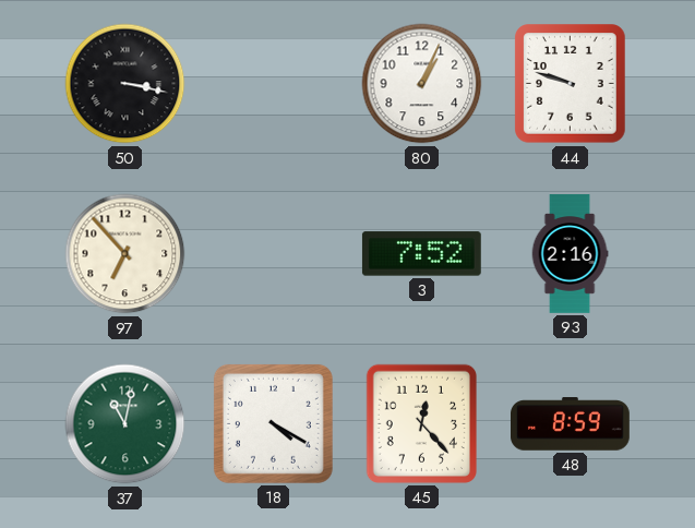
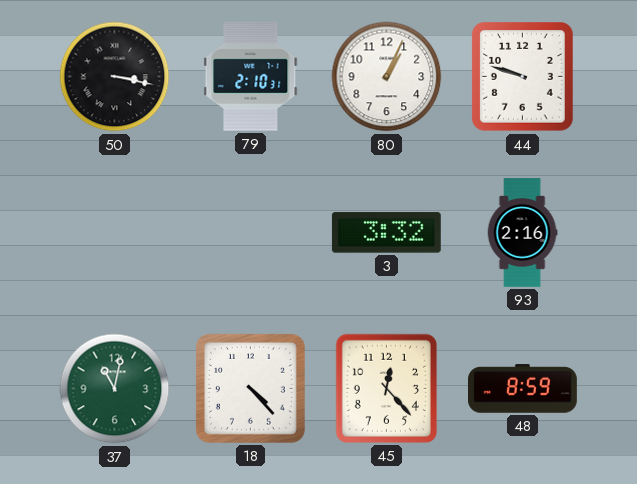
79: none -> 2:10
97: 6:53 -> none
3: 7:52 -> 3:32
18: 4:20 -> 4:23
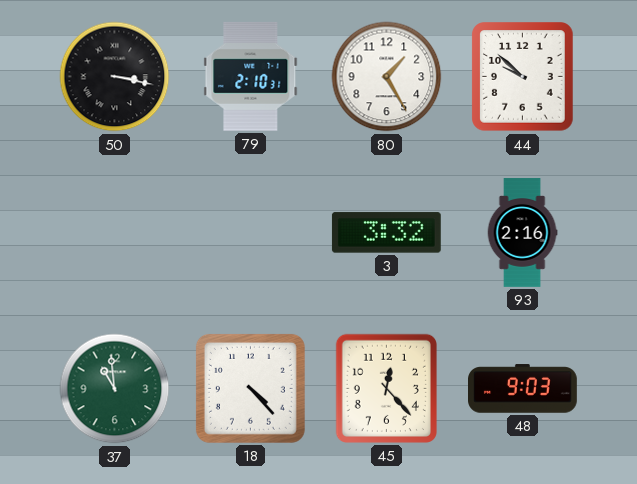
80: 1:04 -> 1:25
44: 9:48 -> 9:52
37: 11:02 -> 10:59
48: 8:59 -> 9:03
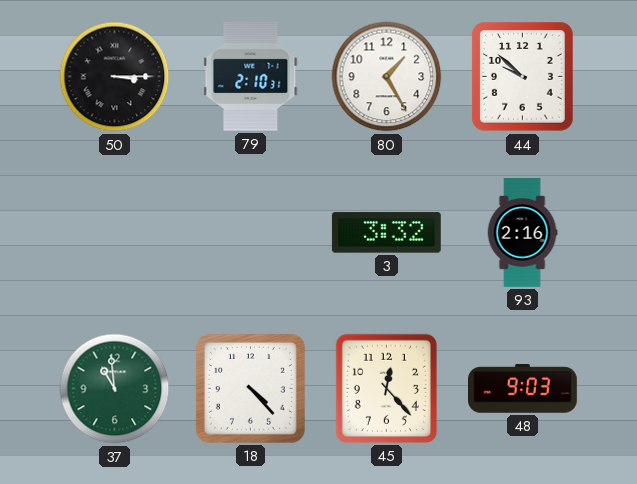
50: 3:17 -> 3:15
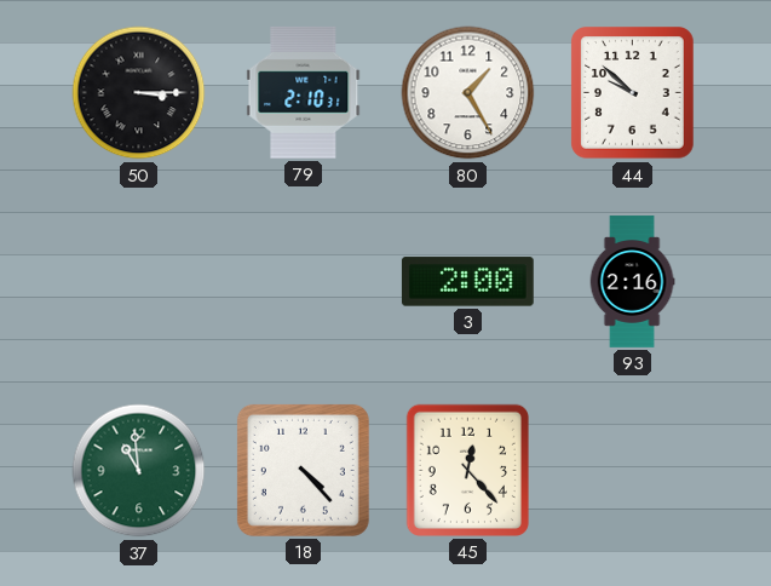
3: 3:32 -> 2:00
48: 9:03 -> none
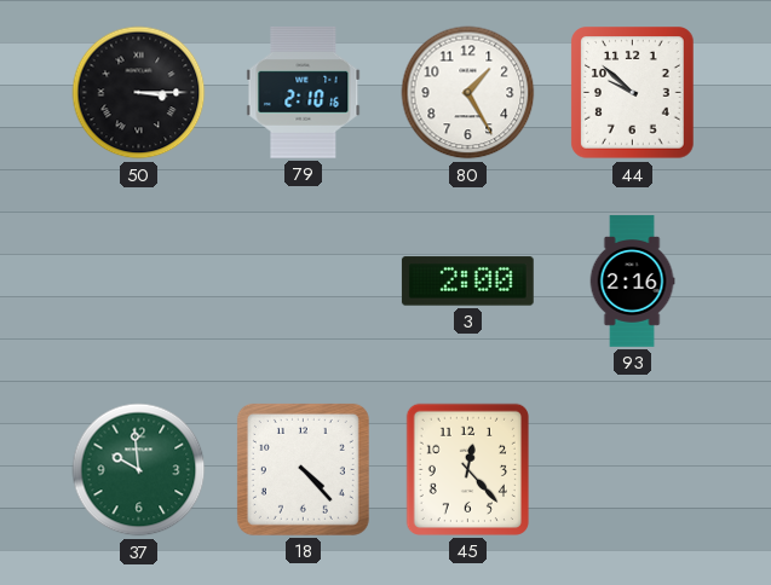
79: 2:10:31 -> 2:10:16
37: 10:59 -> 9:59
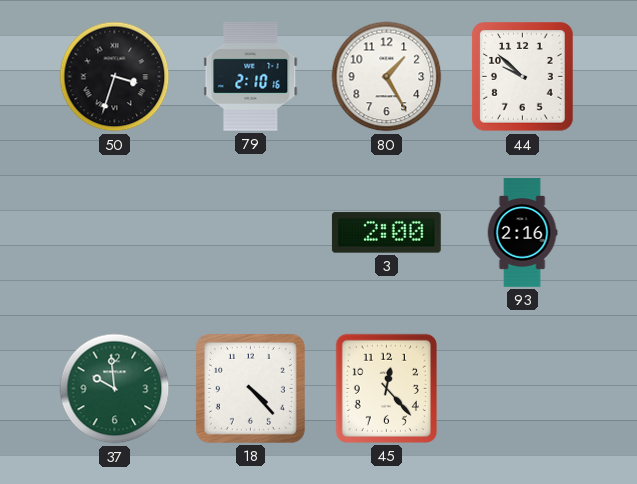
50: 3:15 -> 3:33
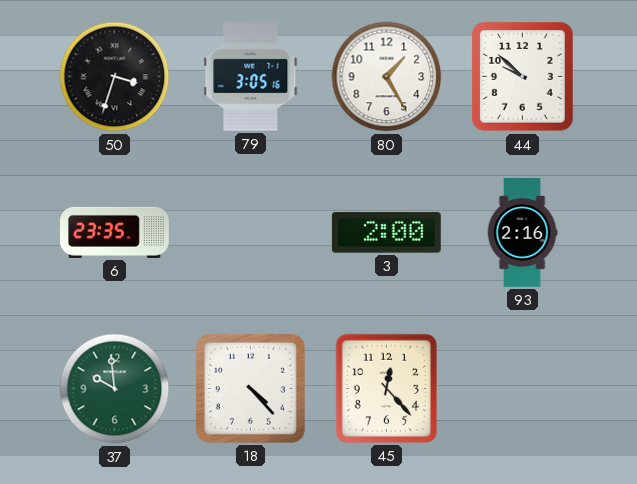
79: 2:10 -> 3:05
6: none -> 23:35
